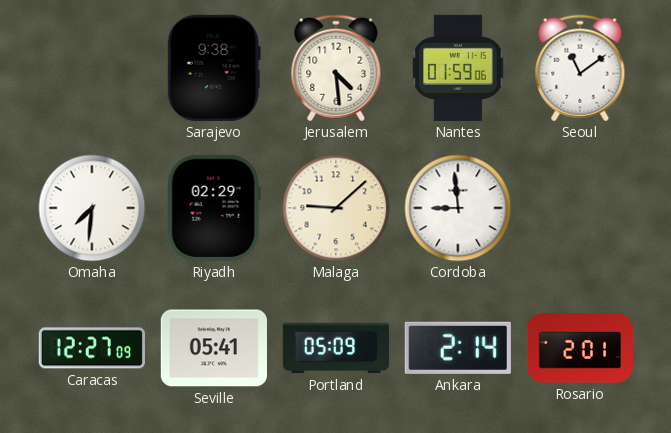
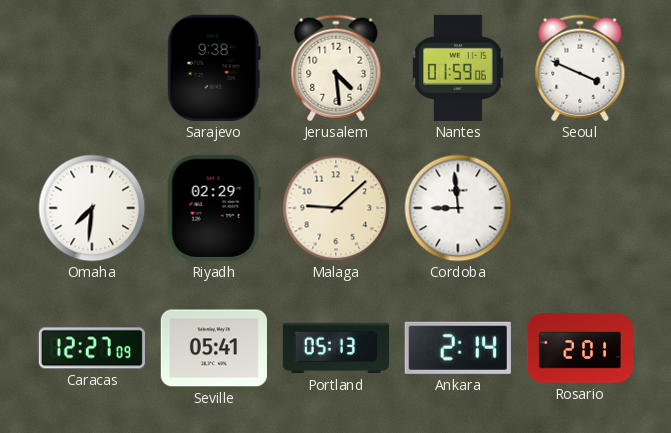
Seoul: 11:09 -> 3:49
Portland: 05:09 -> 05:13
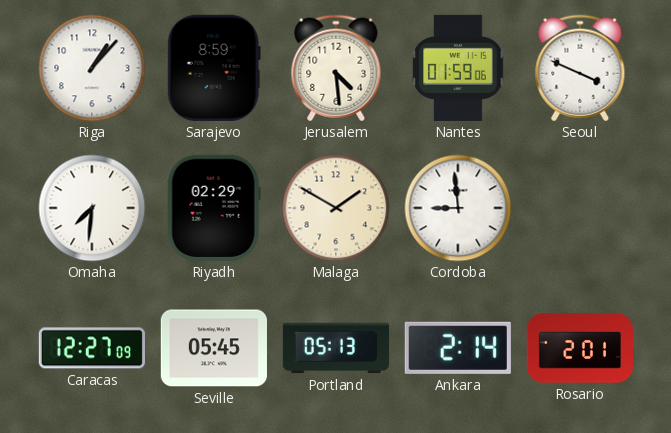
Riga: none -> 1:07
Sarajevo: 9:38 -> 8:59
Malaga: 9:08 -> 1:50
Seville: 05:41 -> 05:45
